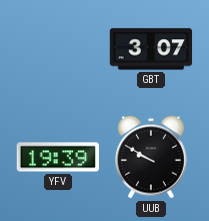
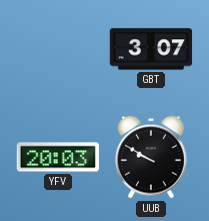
YFV: 19:39 -> 20:03
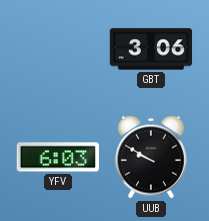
GBT: 3:07 -> 3:06
YFV: 20:03 -> 6:03
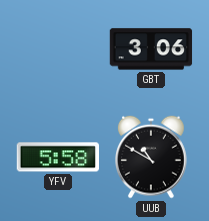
YFV: 6:03 -> 5:58
UUB: 9:50 -> 10:50
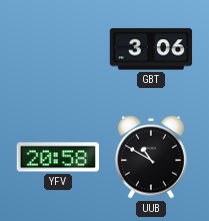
YFV: 5:58 -> 20:58
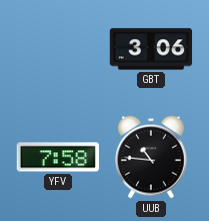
YFV: 20:58 -> 7:58
UUB: 10:50 -> 10:46
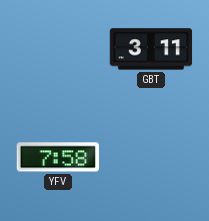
GBT: 3:06 -> 3:11
UUB: 10:46 -> none
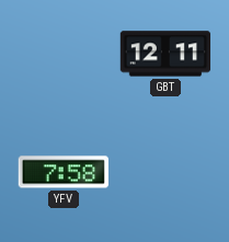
GBT: 3:11 -> 12:11
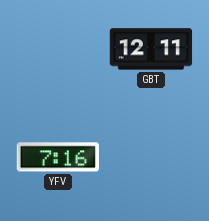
YFV: 7:58 -> 7:16
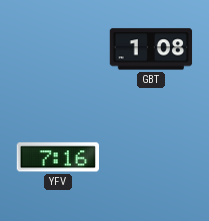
GBT: 12:11 -> 1:08
